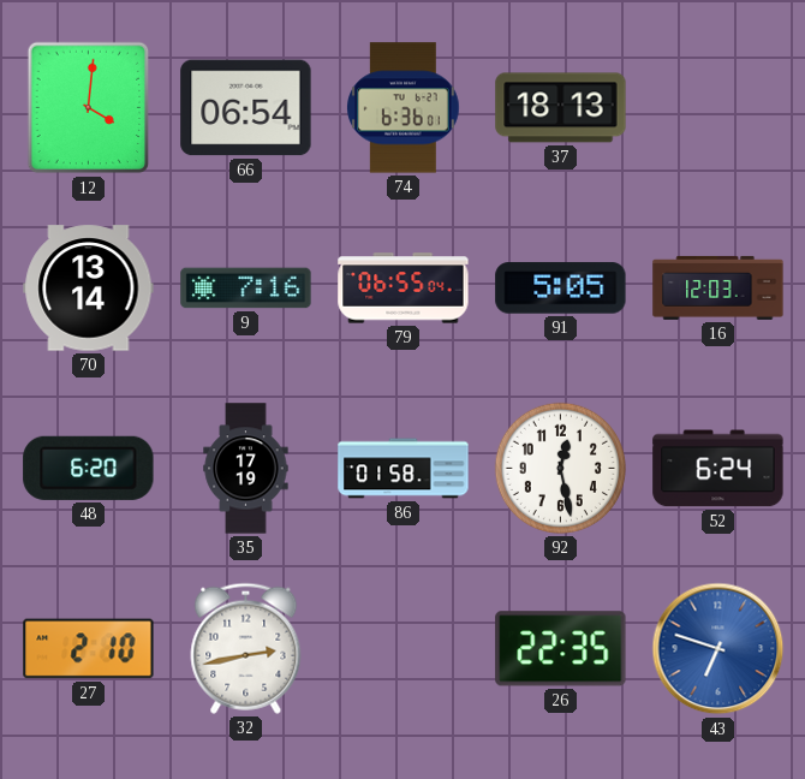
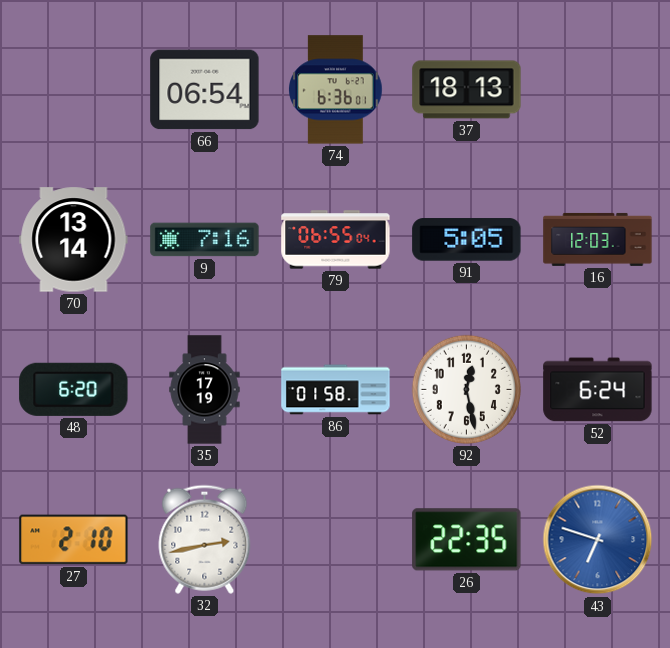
12: 4:01 -> none
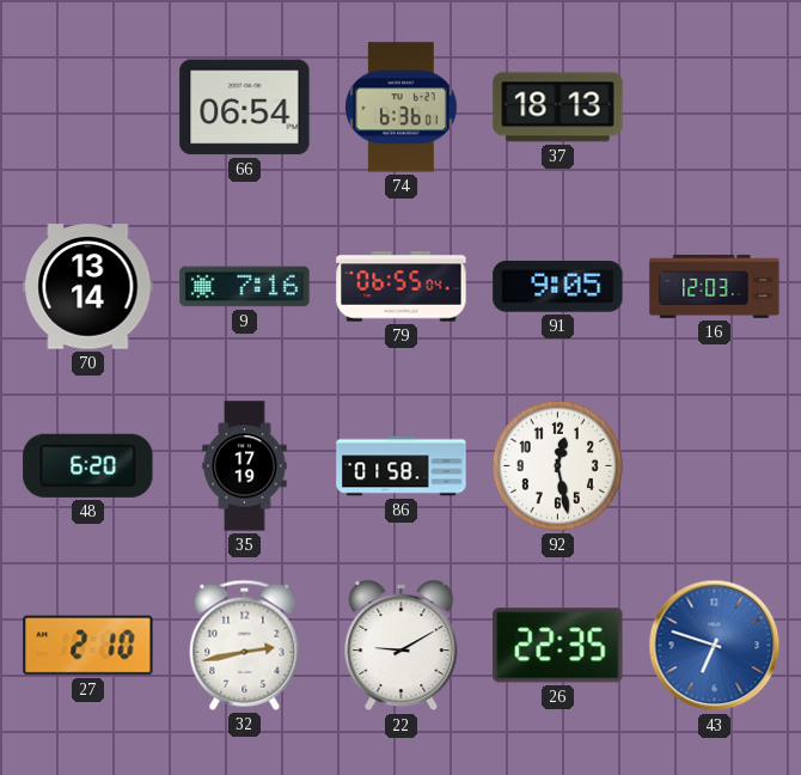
91: 5:05 -> 9:05
52: 6:24 -> none
22: none -> 9:10
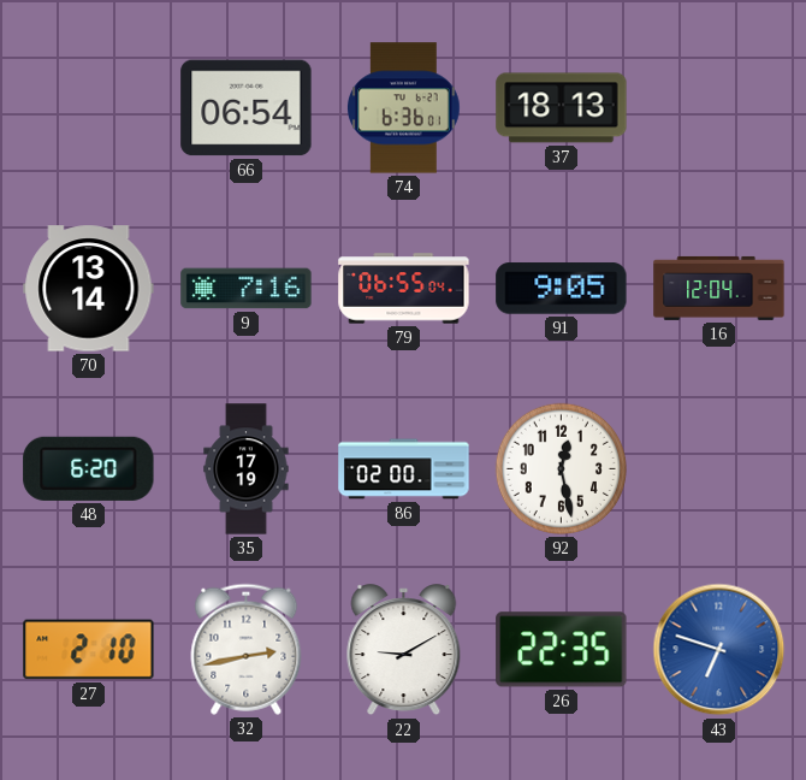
16: 12:03 -> 12:04
86: 01:58 -> 02:00
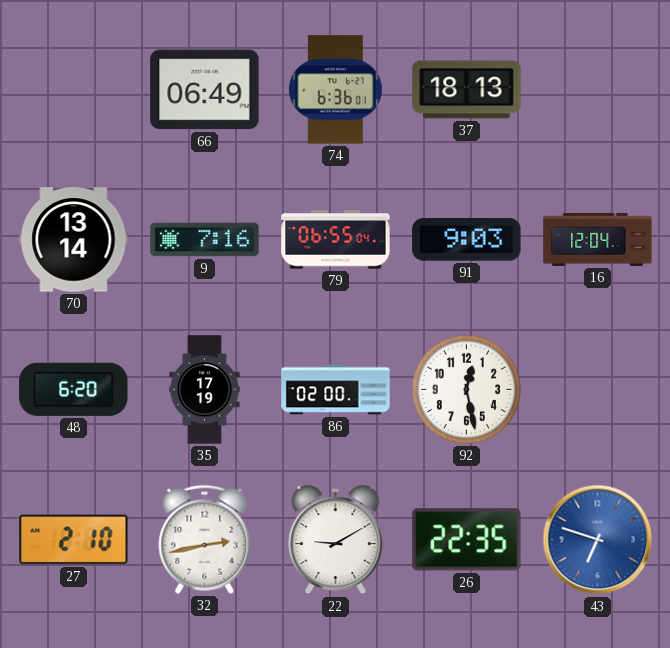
66: 06:54 -> 06:49
91: 9:05 -> 9:03
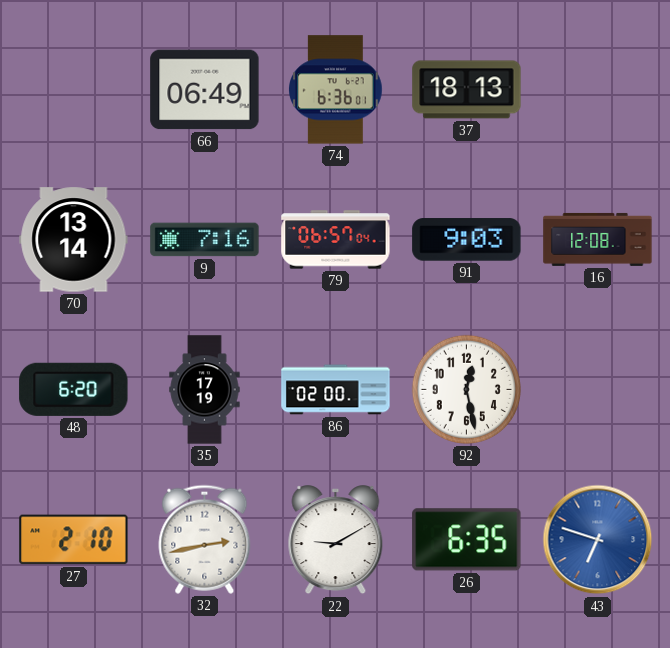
79: 06:55 -> 06:57
16: 12:04 -> 12:08
26: 22:35 -> 6:35
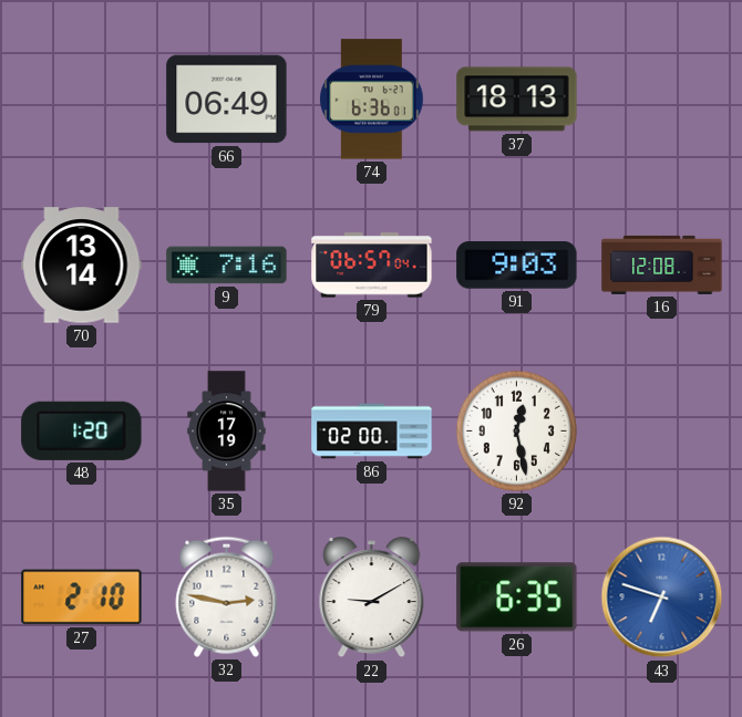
48: 6:20 -> 1:20
32: 2:43 -> 2:47
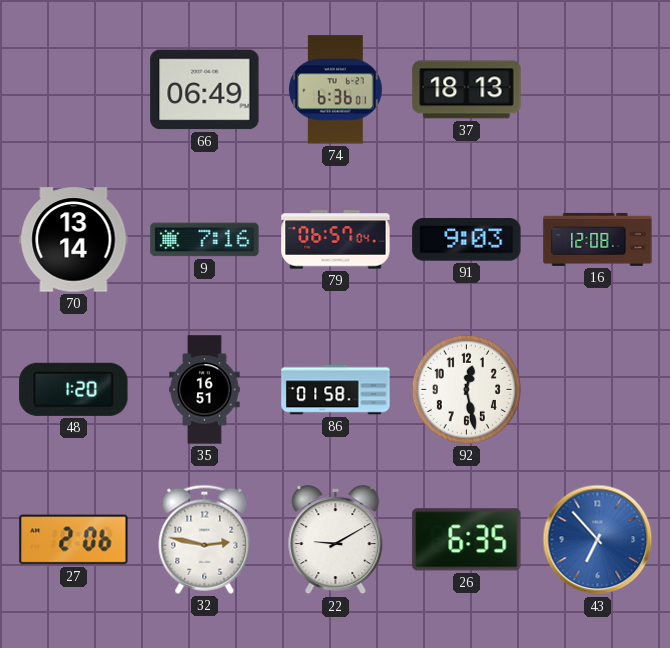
35: 17:19 -> 16:51
86: 02:00 -> 01:58
27: 2:10 -> 2:06
43: 6:48 -> 6:53
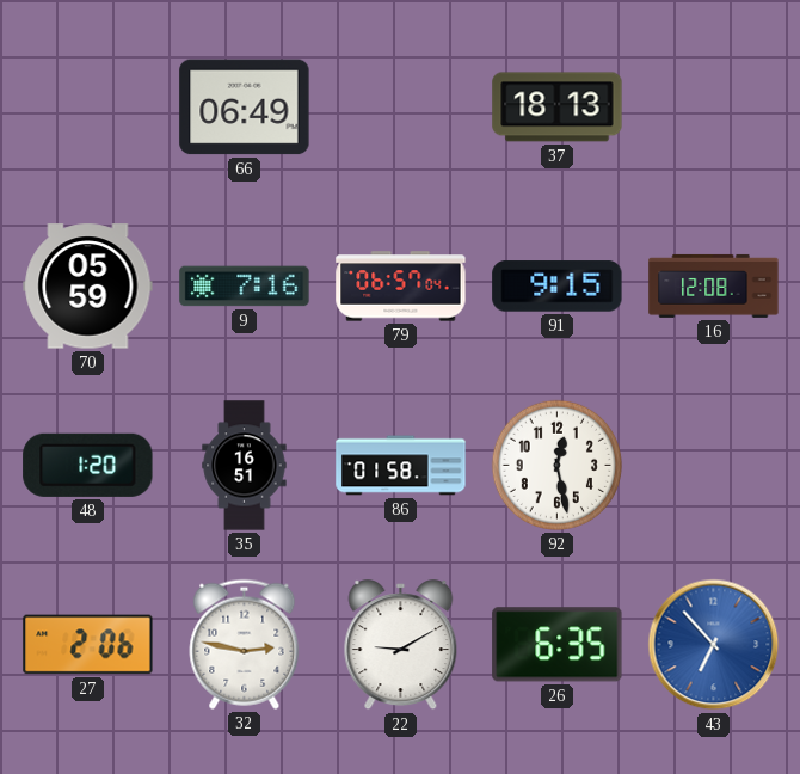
74: 6:36 -> none
70: 13:14 -> 05:59
91: 9:03 -> 9:15
